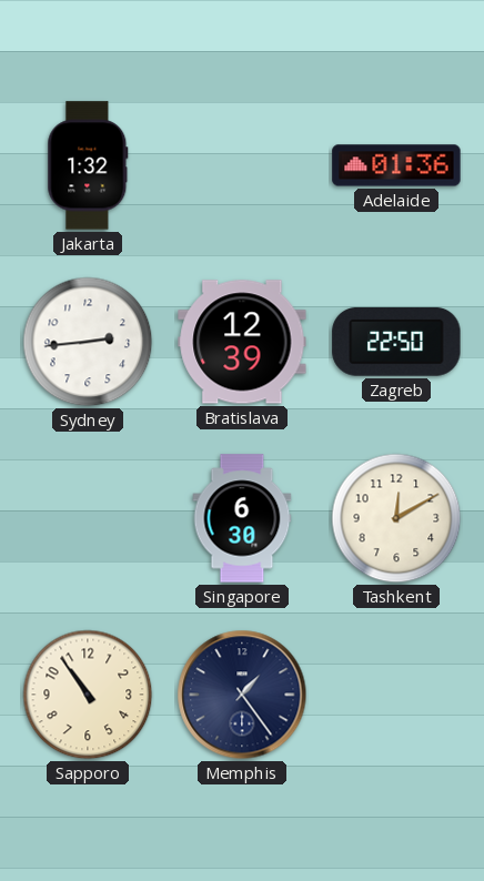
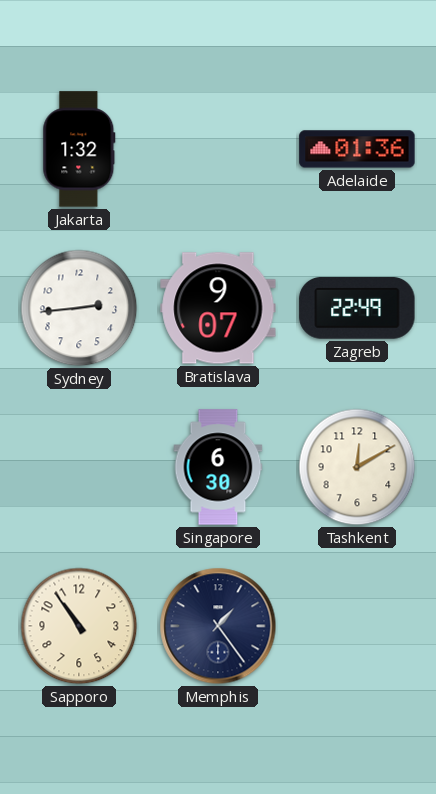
Bratislava: 12:39 -> 9:07
Zagreb: 22:50 -> 22:49
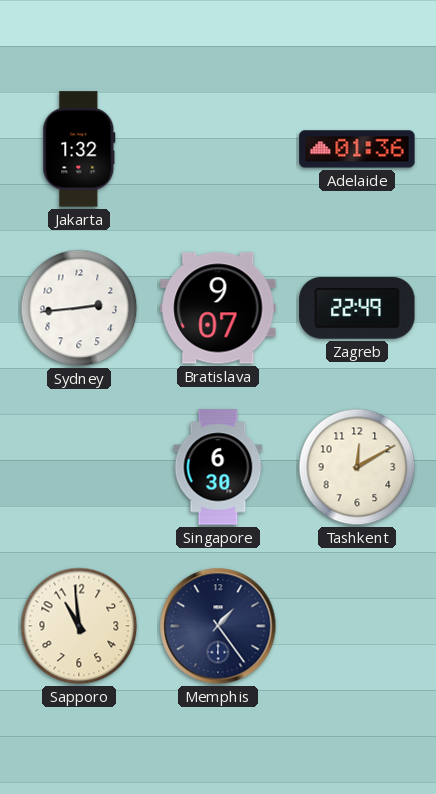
Sapporo: 10:54 -> 10:59
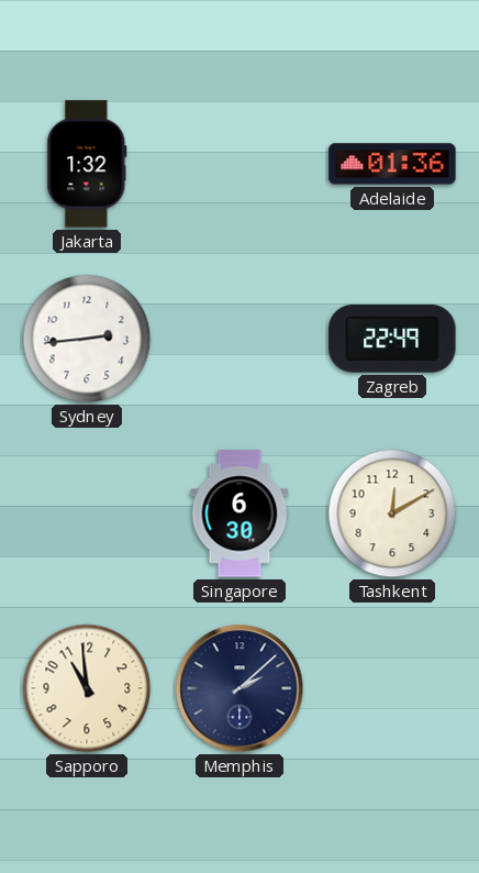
Bratislava: 9:07 -> none
Memphis: 1:24 -> 2:08
